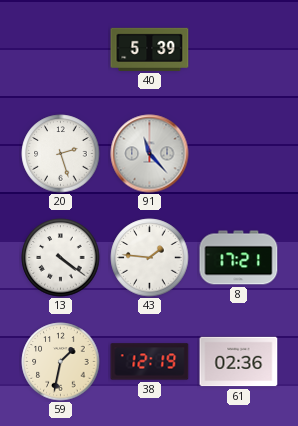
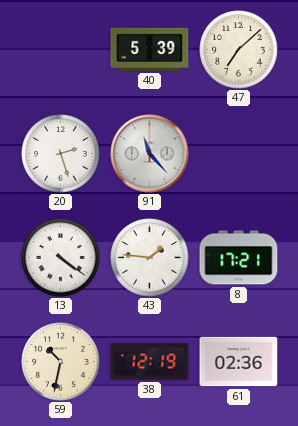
47: none -> 7:08
59: 1:32 -> 10:32
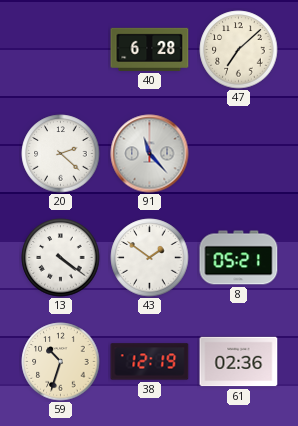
40: 5:39 -> 6:28
20: 2:27 -> 2:22
43: 1:46 -> 1:51
8: 17:21 -> 05:21
59: 10:32 -> 10:33
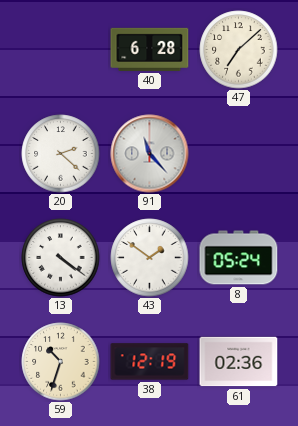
8: 05:21 -> 05:24
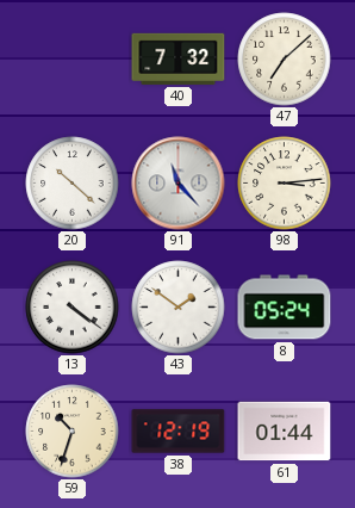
40: 6:28 -> 7:32
20: 2:22 -> 10:22
98: none -> 3:14
61: 02:36 -> 01:44
